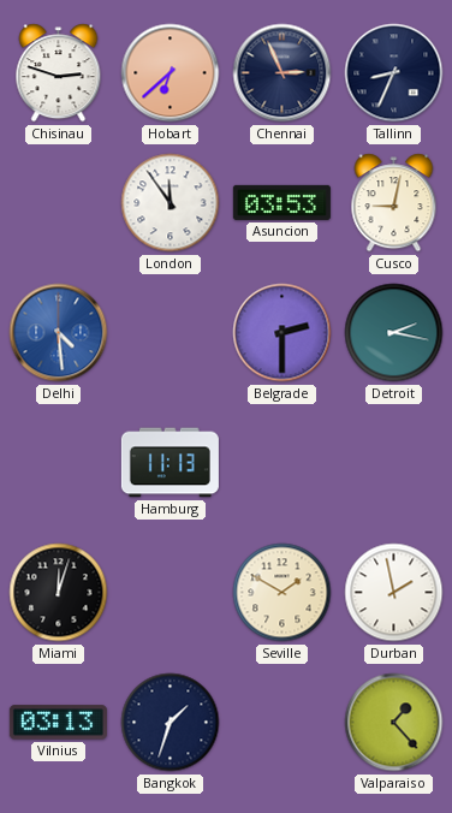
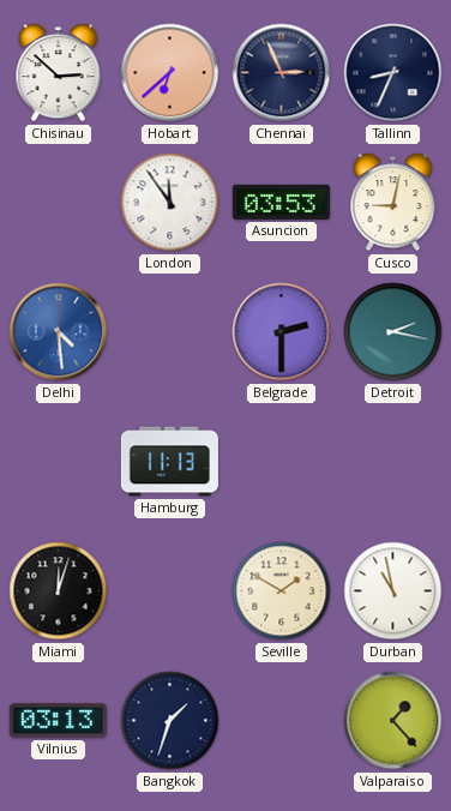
Chisinau: 2:48 -> 2:52
Durban: 1:58 -> 10:58
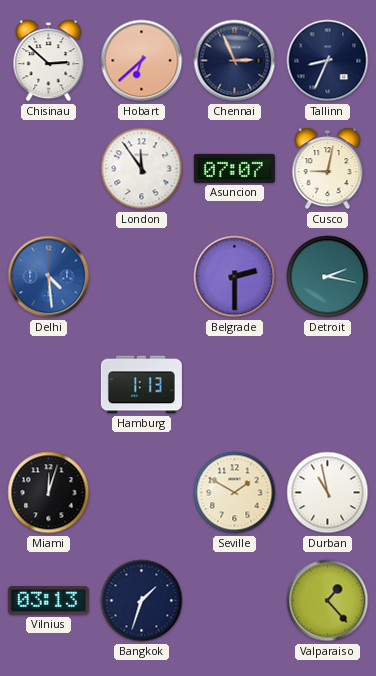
Asuncion: 03:53 -> 07:07
Hamburg: 11:13 -> 1:13
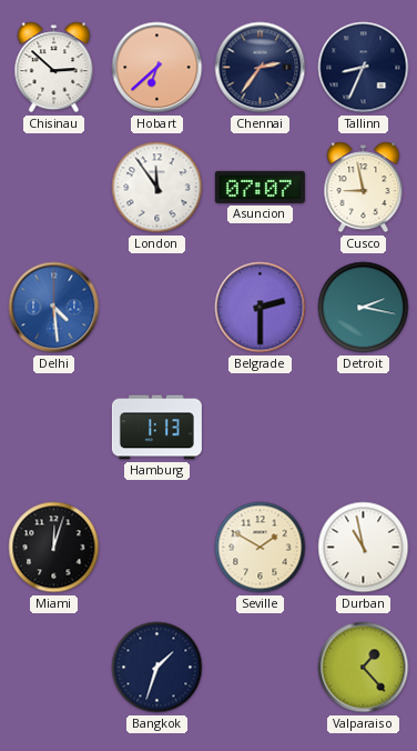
Chennai: 2:56 -> 2:36
Cusco: 9:02 -> 8:58
Vilnius: 03:13 -> none
